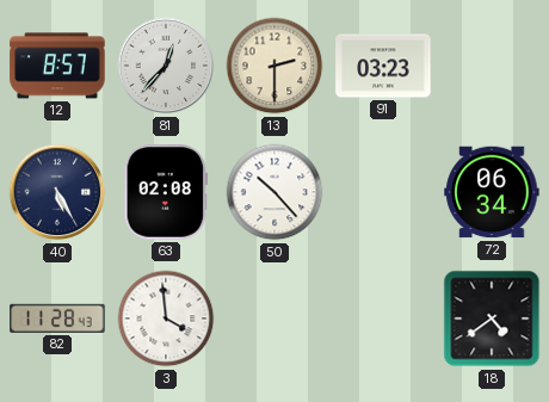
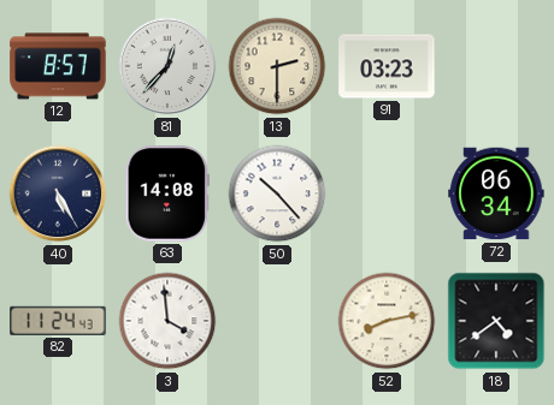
63: 02:08 -> 14:08
82: 11:28 -> 11:24
52: none -> 8:13
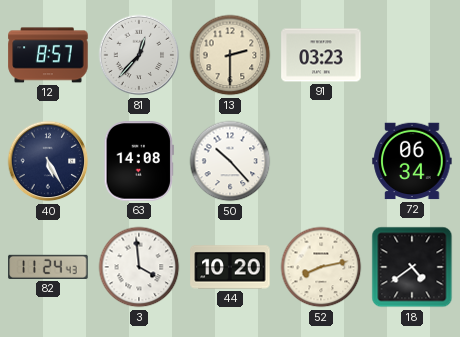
44: none -> 10:20
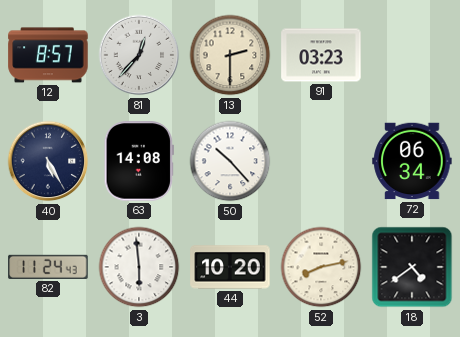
3: 3:59 -> 5:59
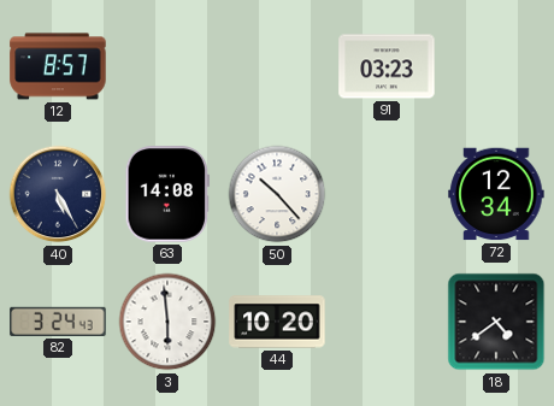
81: 12:37 -> none
13: 2:30 -> none
72: 06:34 -> 12:34
82: 11:24 -> 3:24
52: 8:13 -> none
